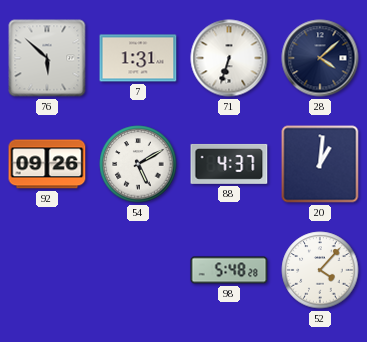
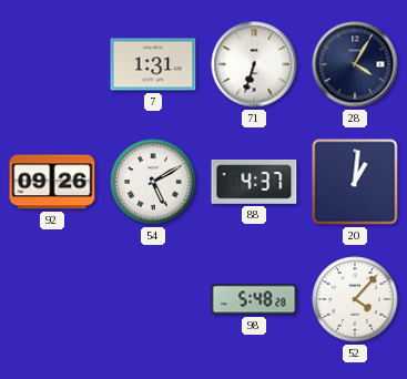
76: 5:52 -> none
28: 4:08 -> 4:05
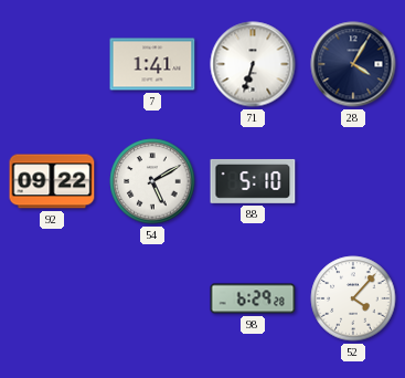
7: 1:31 -> 1:41
92: 09:26 -> 09:22
88: 4:37 -> 5:10
20: 1:01 -> none
98: 5:48 -> 6:29
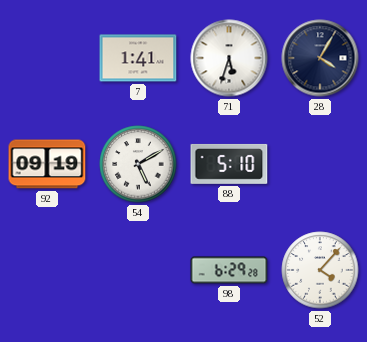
71: 6:33 -> 5:33
92: 09:22 -> 09:19
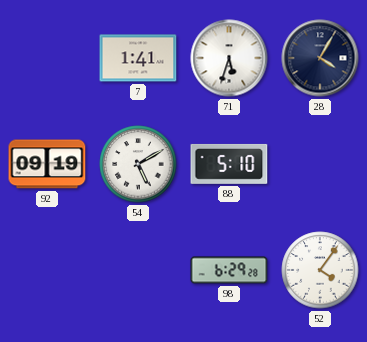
52: 4:07 -> 4:06
